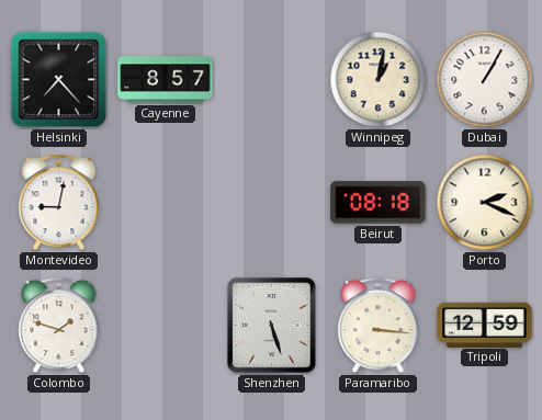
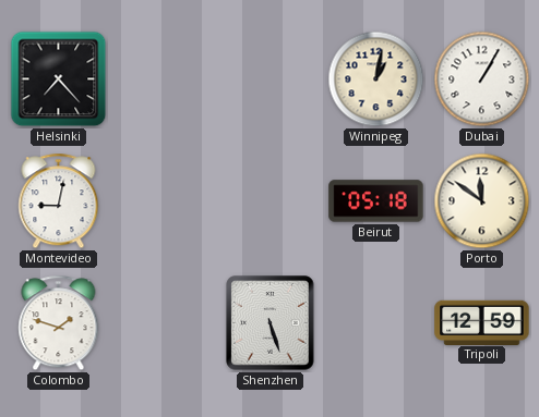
Cayenne: 8:57 -> none
Beirut: 08:18 -> 05:18
Porto: 2:19 -> 11:51
Paramaribo: 3:16 -> none
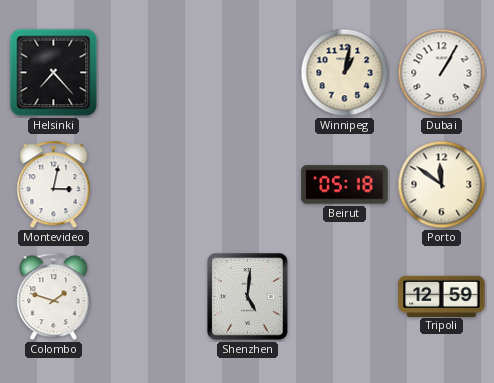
Montevideo: 9:02 -> 3:02
Shenzhen: 5:27 -> 5:01
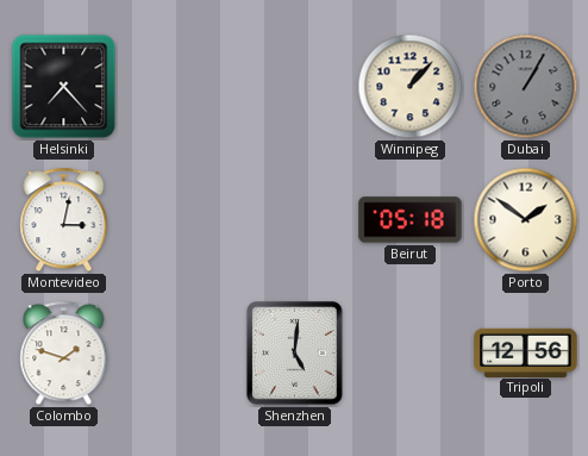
Winnipeg: 1:02 -> 1:07
Dubai dial: white -> grey
Porto: 11:51 -> 1:51
Tripoli: 12:59 -> 12:56
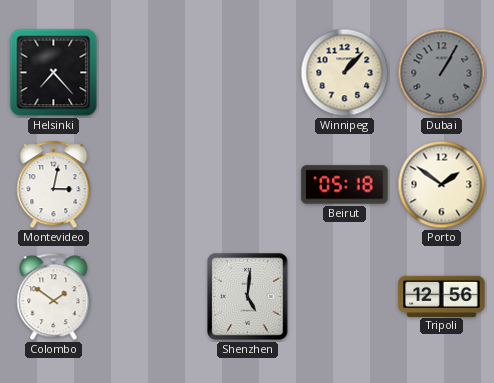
Colombo: 1:48 -> 1:51
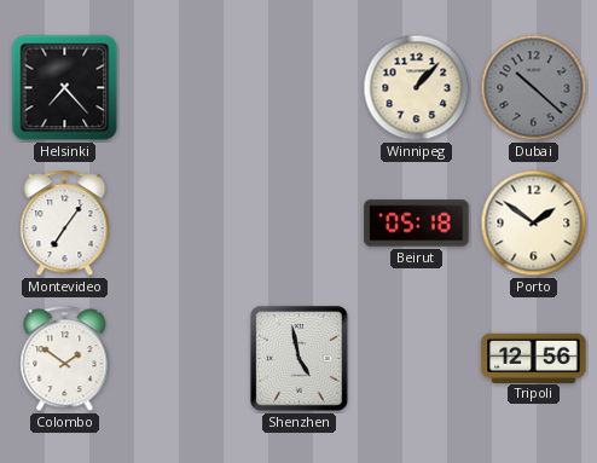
Dubai: 1:05 -> 10:22
Montevideo: 3:02 -> 7:06
Shenzhen: 5:01 -> 4:58
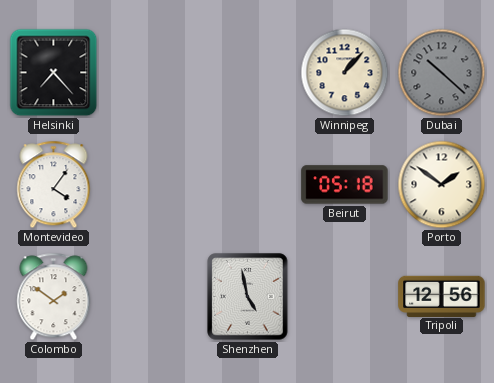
Montevideo: 7:06 -> 4:06
